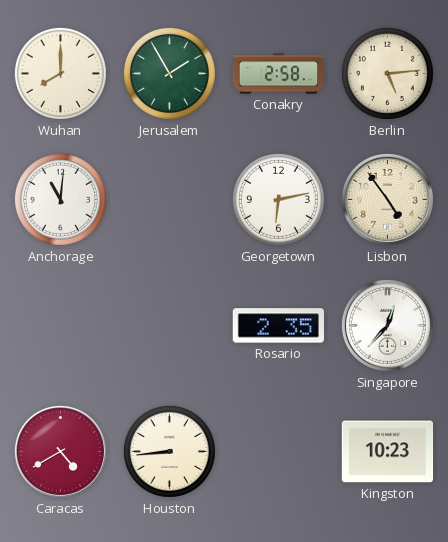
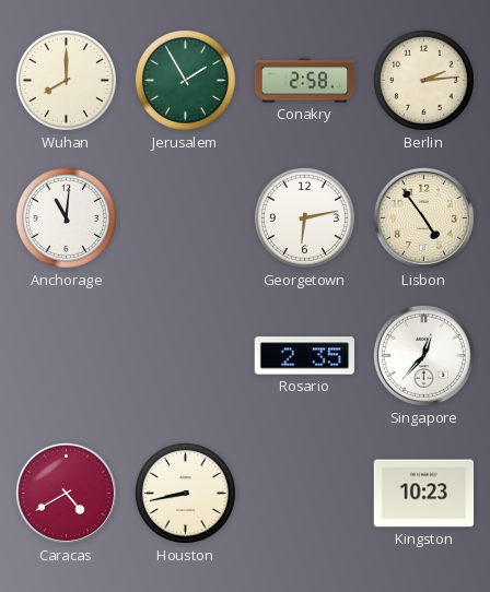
Berlin: 5:14 -> 2:14
Houston: 8:44 -> 8:43
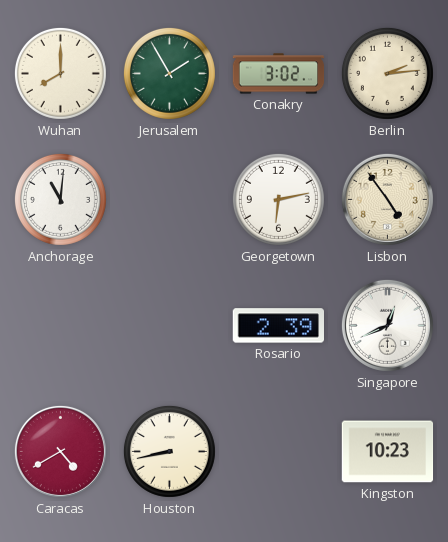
Conakry: 2:58 -> 3:02
Rosario: 2:35 -> 2:39
Singapore: 12:37 -> 12:41
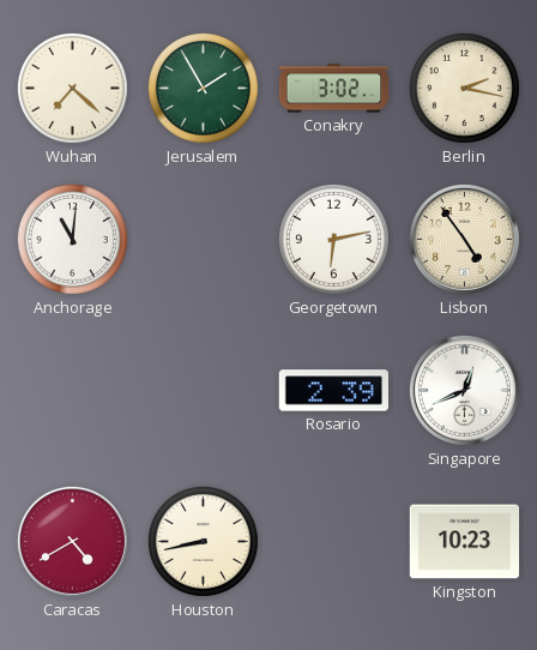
Wuhan: 8:00 -> 7:22
Berlin: 2:14 -> 2:17
